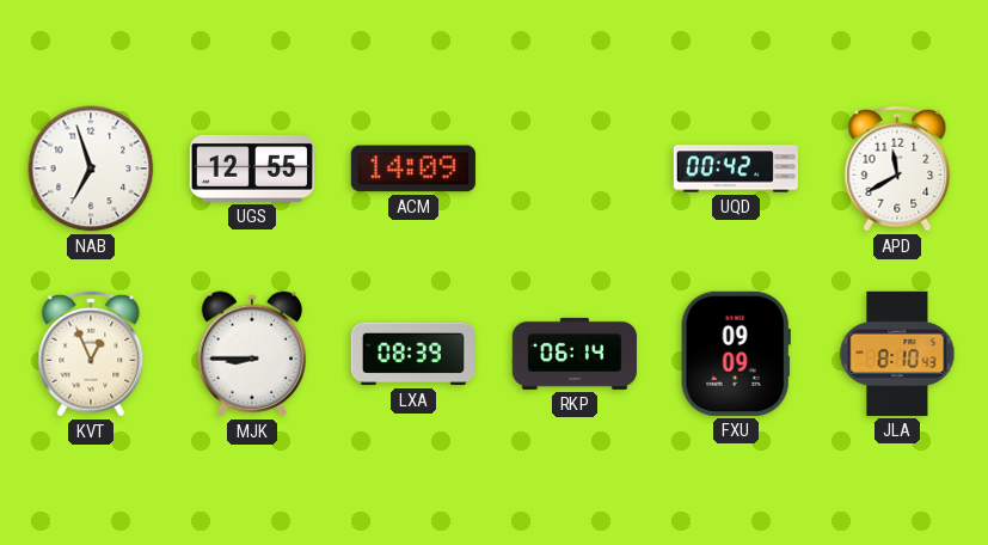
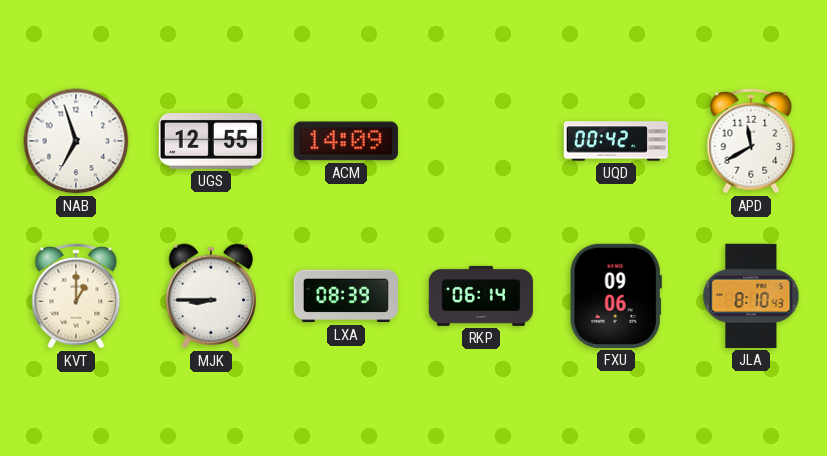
KVT: 12:56 -> 1:00
FXU: 09:09 -> 09:06
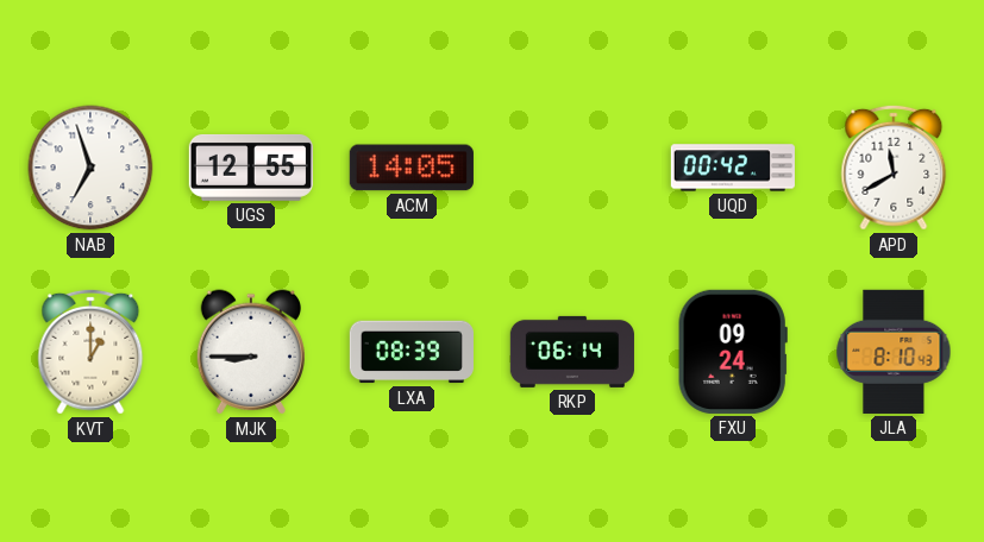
ACM: 14:09 -> 14:05
FXU: 09:06 -> 09:24
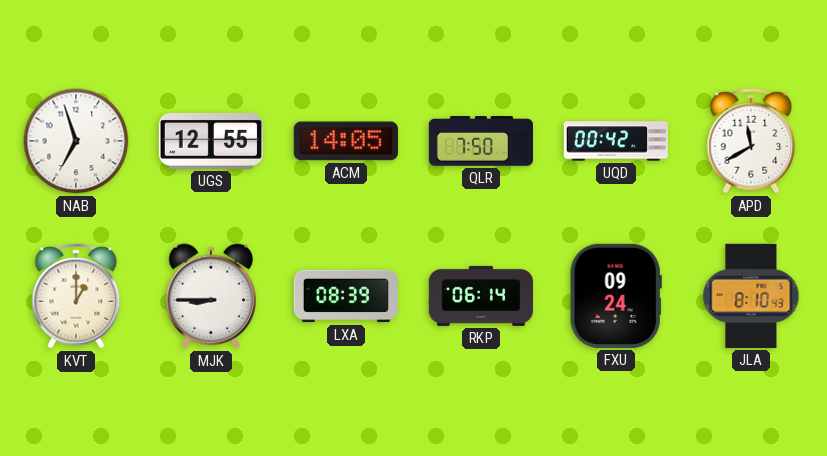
QLR: none -> 7:50
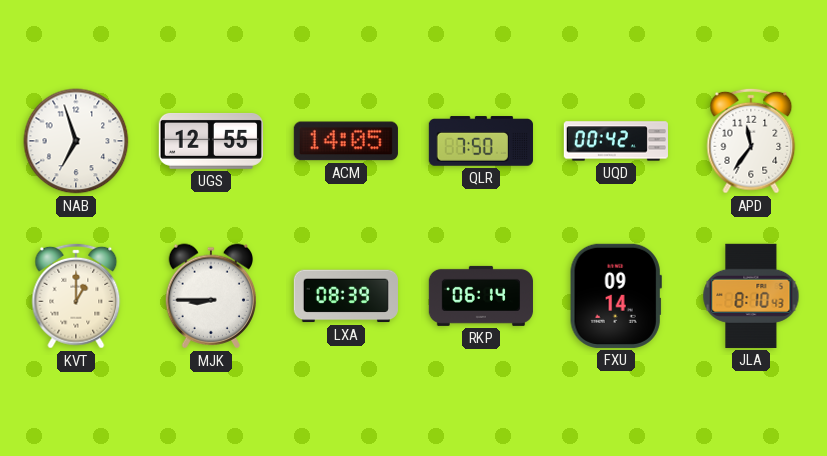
APD: 11:40 -> 11:36
FXU: 09:24 -> 09:14
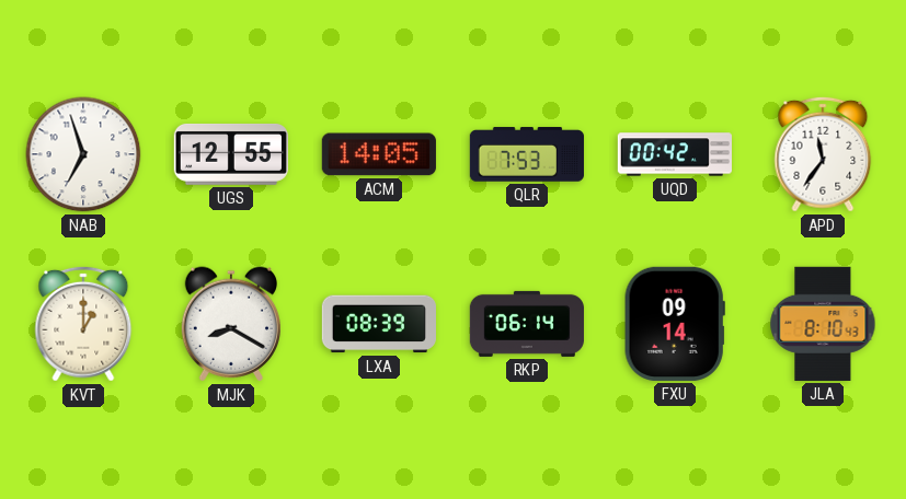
QLR: 7:50 -> 7:53
MJK: 8:45 -> 8:20
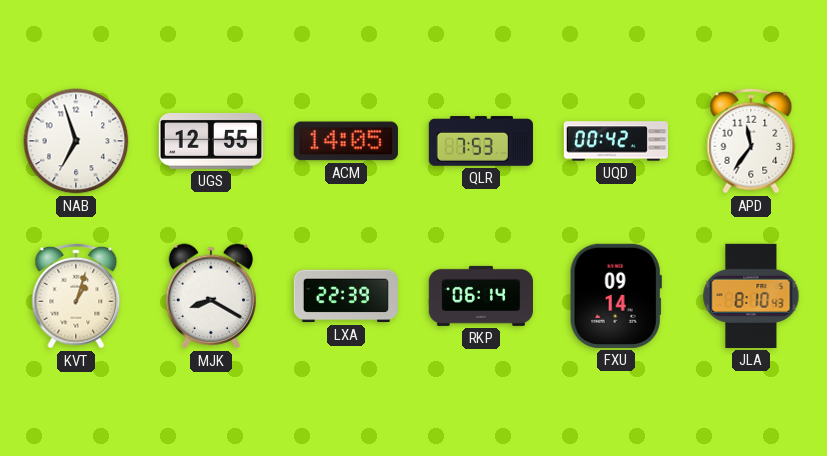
KVT: 1:00 -> 1:03
LXA: 08:39 -> 22:39
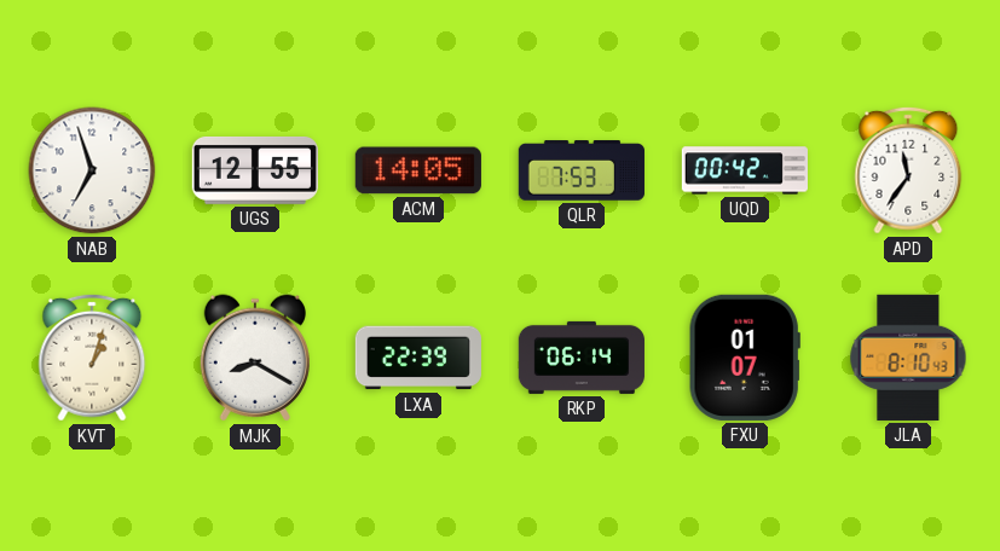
FXU: 09:14 -> 01:07
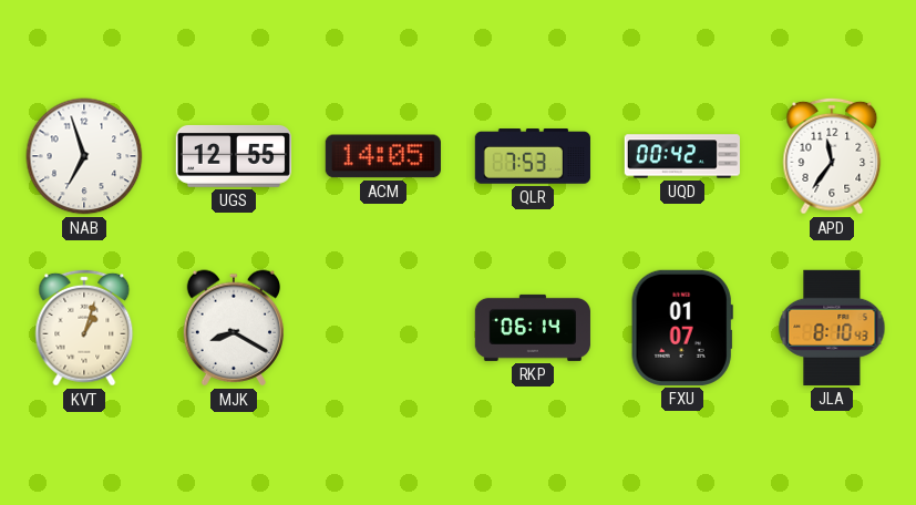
LXA: 22:39 -> none
